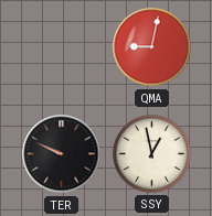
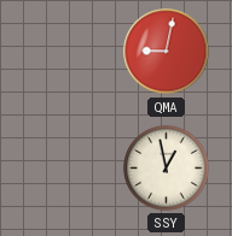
TER: 9:49 -> none
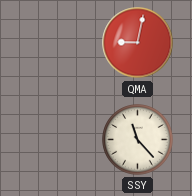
SSY: 12:58 -> 11:23
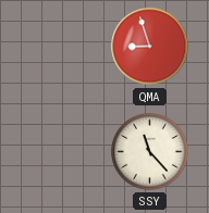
QMA: 9:02 -> 8:57
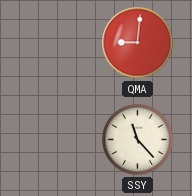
QMA: 8:57 -> 9:01
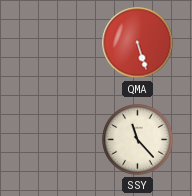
QMA: 9:01 -> 5:27
